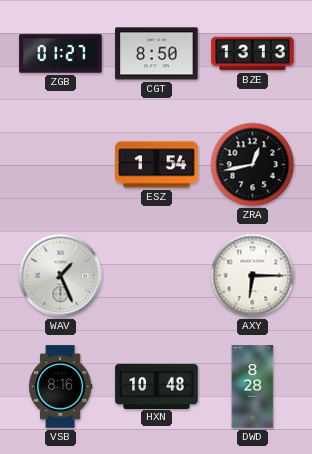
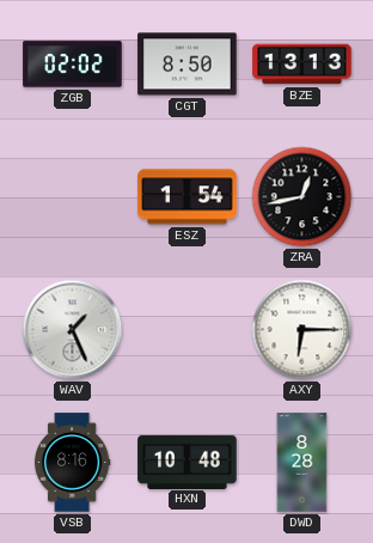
ZGB: 01:27 -> 02:02
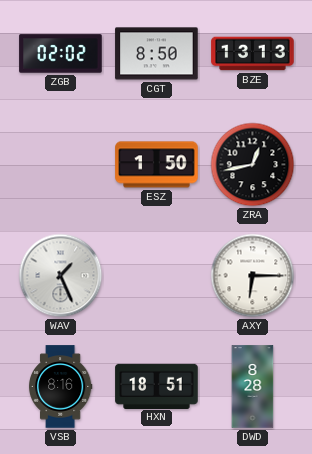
ESZ: 1:54 -> 1:50
HXN: 10:48 -> 18:51
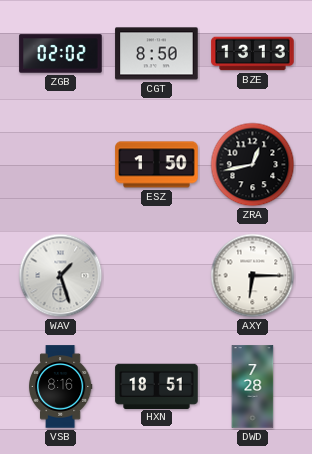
WAV: 1:26 -> 1:27
DWD: 8:28 -> 7:28
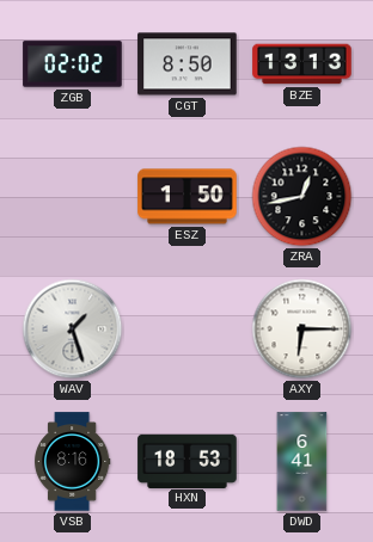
HXN: 18:51 -> 18:53
DWD: 7:28 -> 6:41
